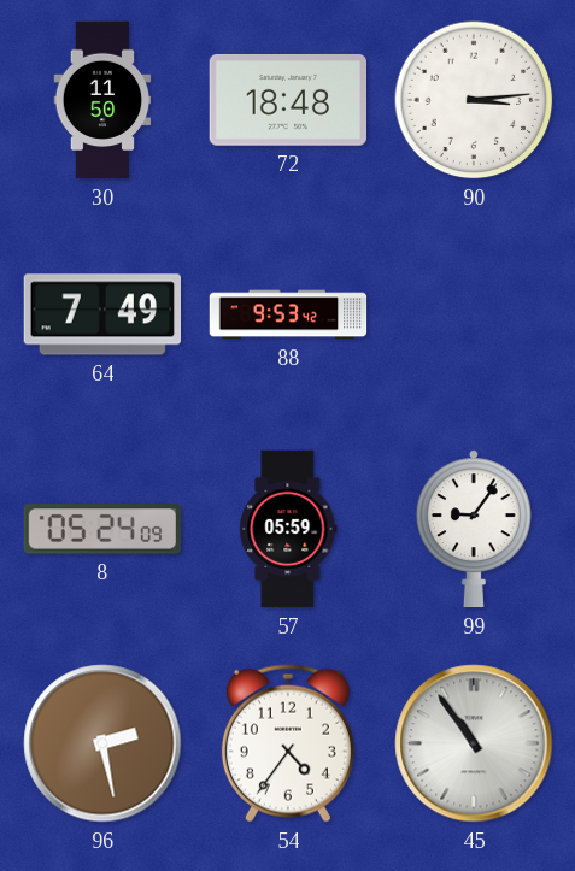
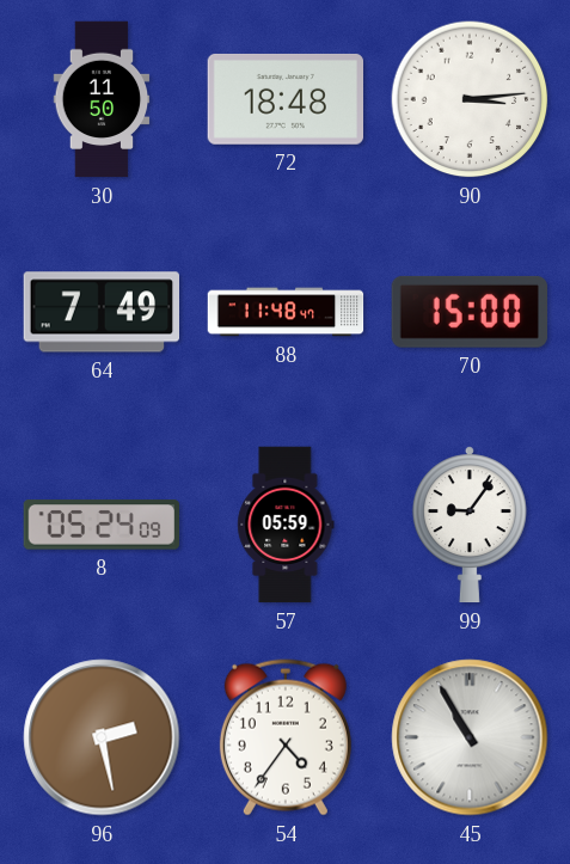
88: 9:53 -> 11:48
70: none -> 15:00
45: 10:54 -> 10:55
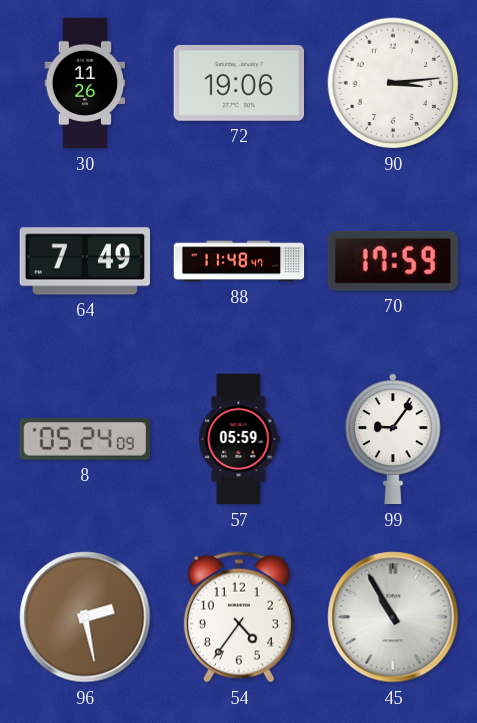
30: 11:50 -> 11:26
72: 18:48 -> 19:06
70: 15:00 -> 17:59
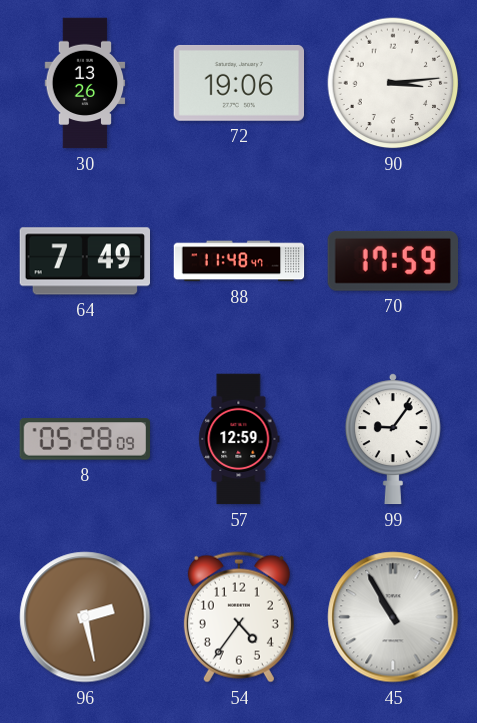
30: 11:26 -> 13:26
8: 05:24 -> 05:28
57: 05:59 -> 12:59
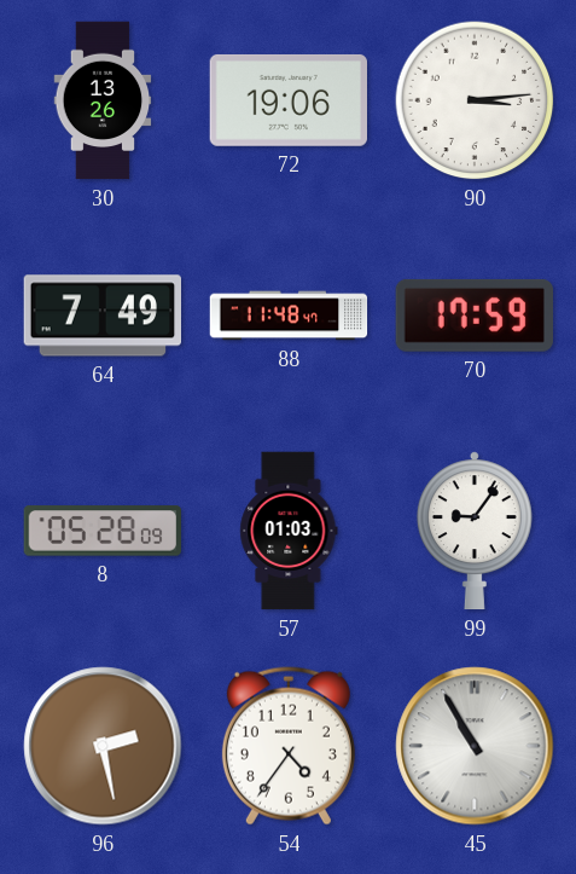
57: 12:59 -> 01:03
